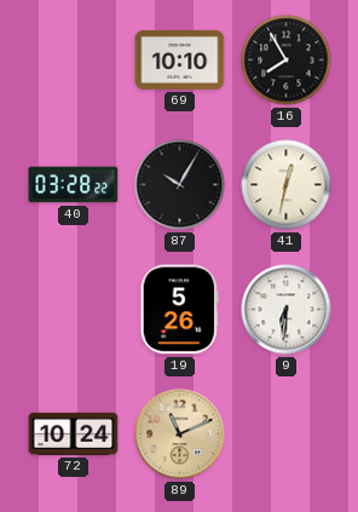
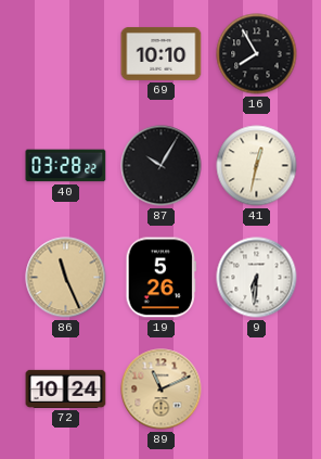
86: none -> 11:26
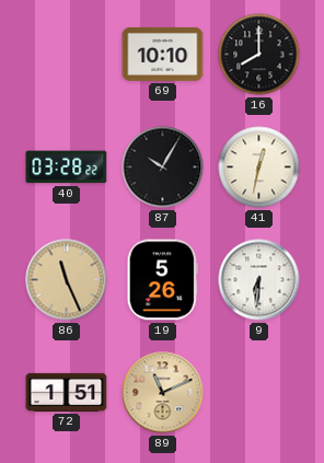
16: 7:55 -> 8:00
72: 10:24 -> 1:51
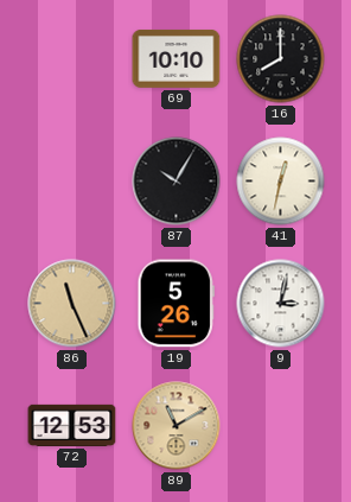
40: 03:28 -> none
9: 6:31 -> 3:02
72: 1:51 -> 12:53
89: 11:11 -> 11:10
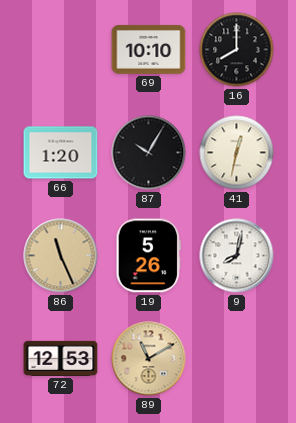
66: none -> 1:20
9: 3:02 -> 8:02
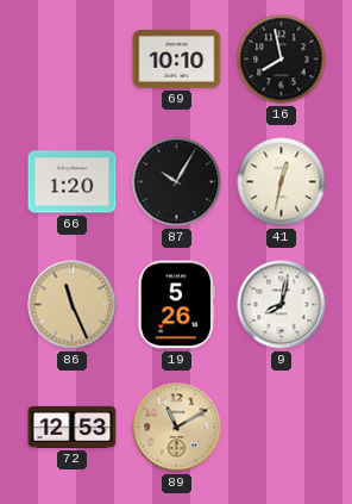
16: 8:00 -> 7:58
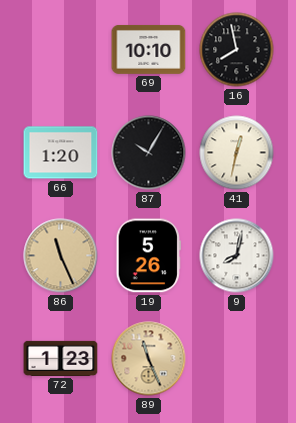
72: 12:53 -> 1:23
89: 11:10 -> 11:26
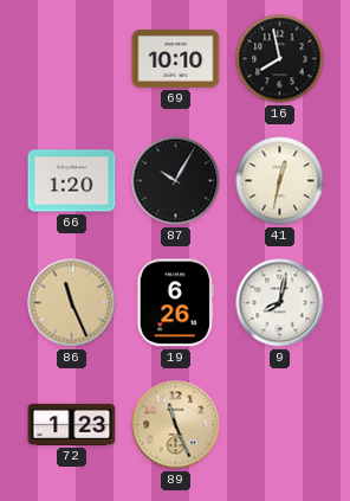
19: 5:26 -> 6:26
